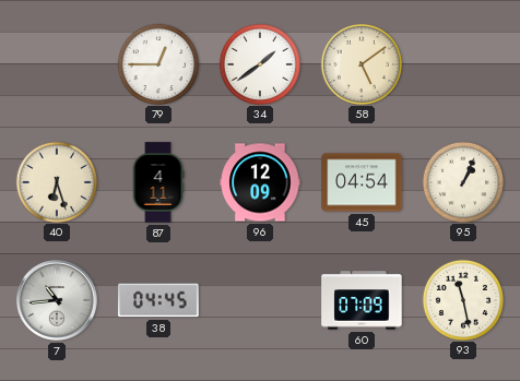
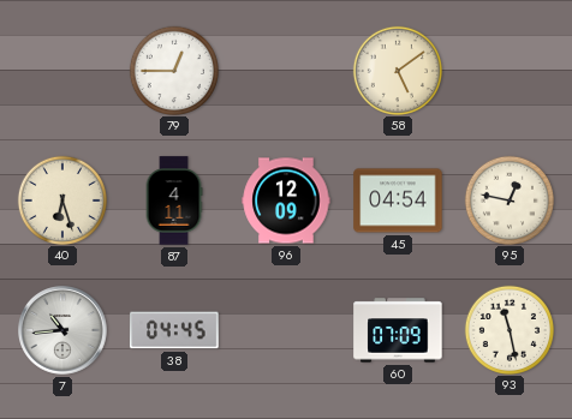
34: 1:39 -> none
95: 1:04 -> 12:47
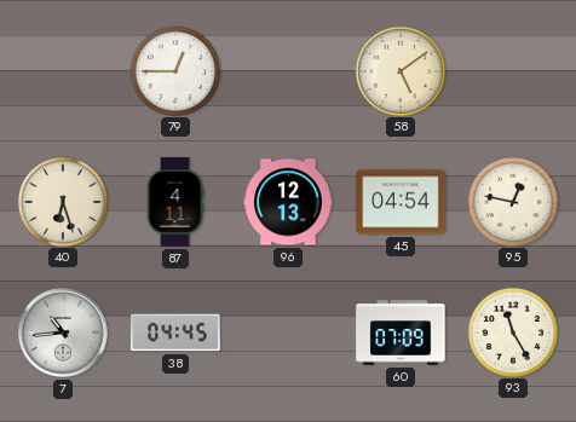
96: 12:09 -> 12:13
93: 11:28 -> 11:25
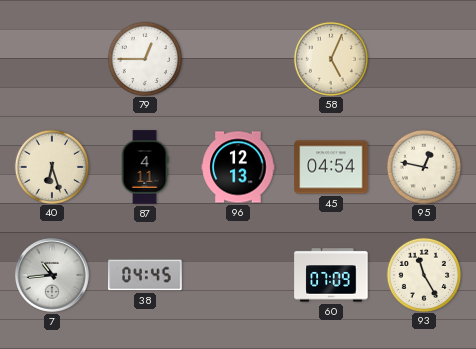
58: 5:09 -> 5:04
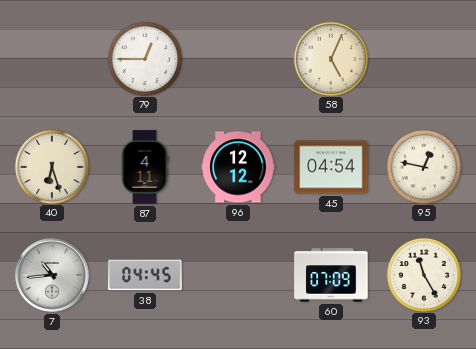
96: 12:13 -> 12:12
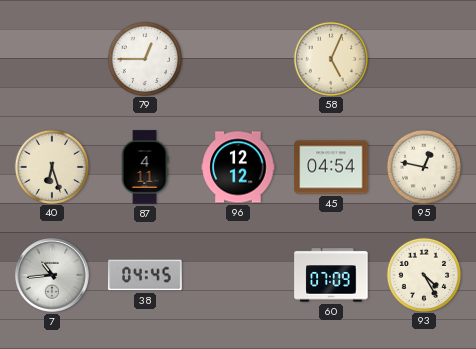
93: 11:25 -> 4:25
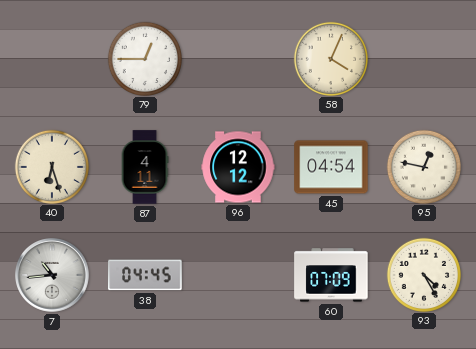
58: 5:04 -> 4:04
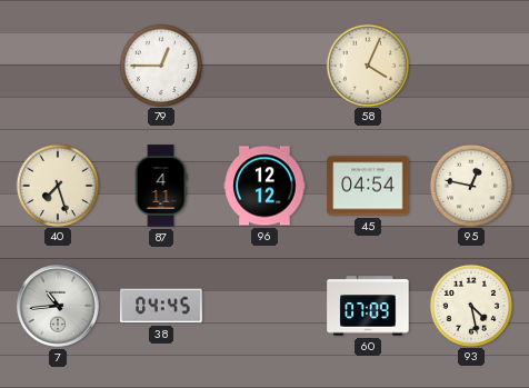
40: 6:27 -> 7:27
93: 4:25 -> 4:28
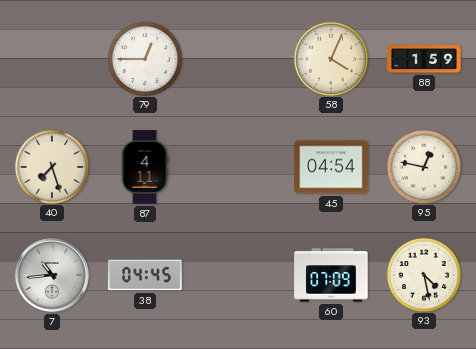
88: none -> 1:59
96: 12:12 -> none
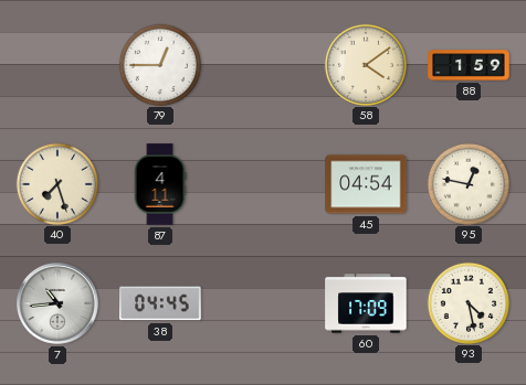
58: 4:04 -> 4:09
60: 07:09 -> 17:09
